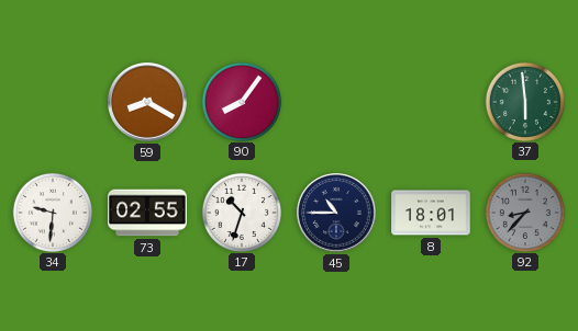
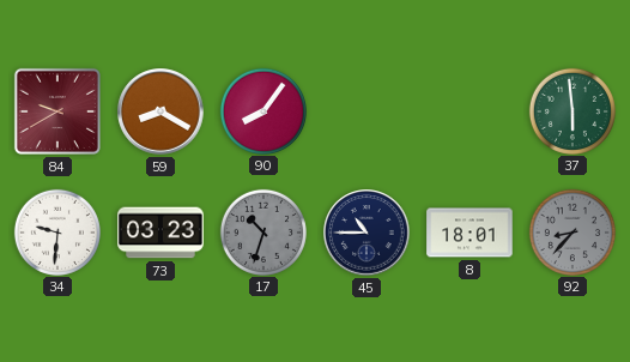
84: none -> 9:40
73: 02:55 -> 03:23
17 dial: white -> grey
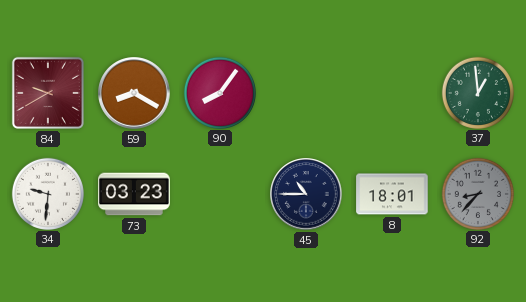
37: 5:59 -> 12:59
17: 10:33 -> none
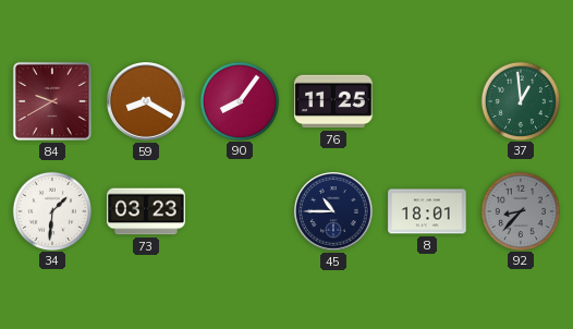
76: none -> 11:25
34: 9:31 -> 1:31
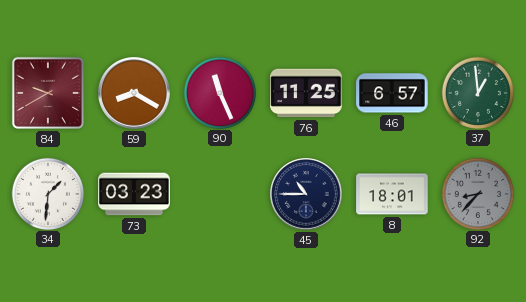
90: 8:06 -> 11:26
46: none -> 6:57
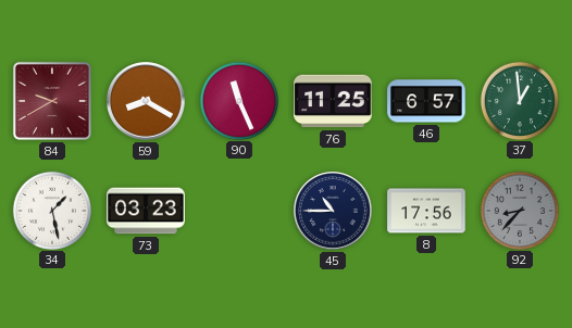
34: 1:31 -> 1:28
8: 18:01 -> 17:56
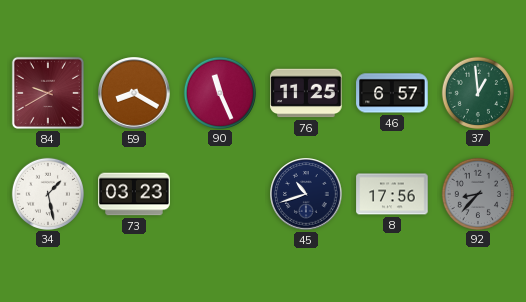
45: 10:45 -> 10:42
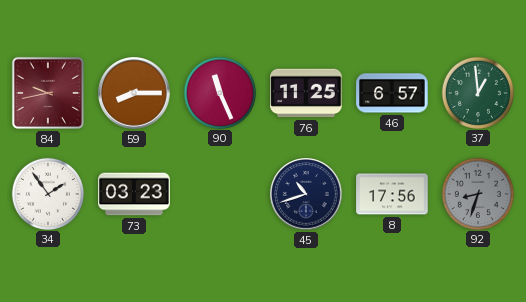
84: 9:40 -> 9:43
59: 8:20 -> 8:15
34: 1:28 -> 1:54
92: 8:37 -> 8:33
